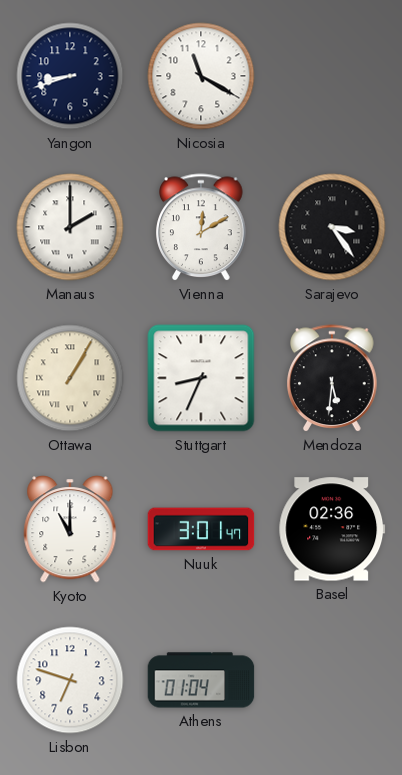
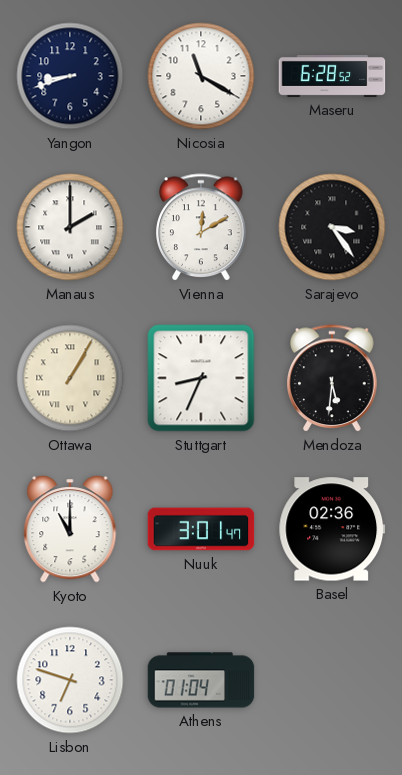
Maseru: none -> 6:28
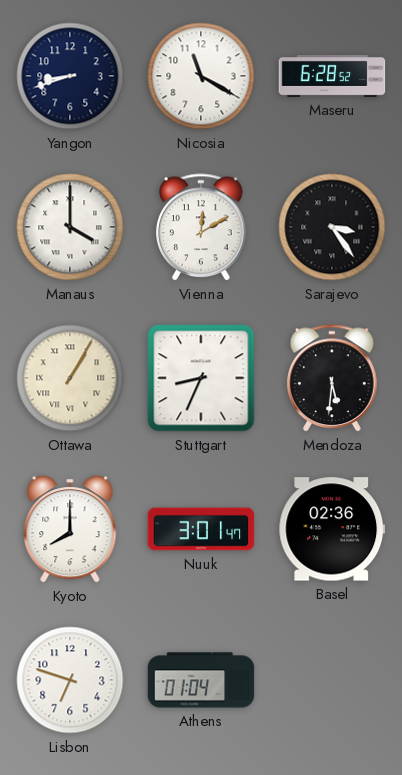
Manaus: 2:00 -> 4:00
Kyoto: 11:00 -> 8:00
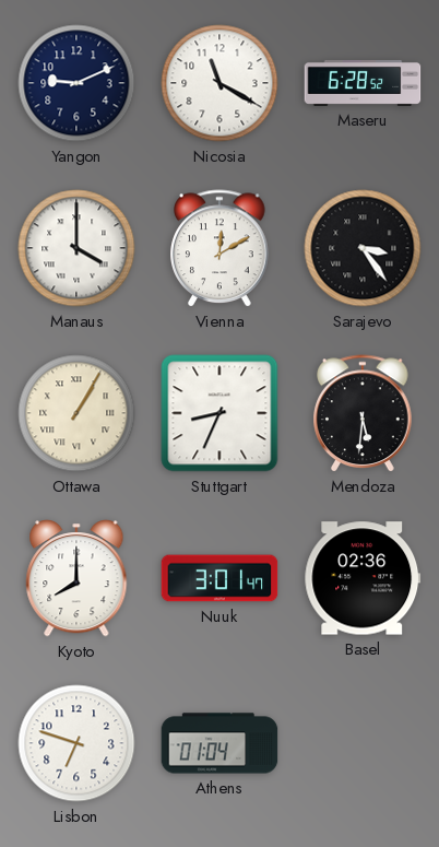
Yangon: 8:42 -> 9:11
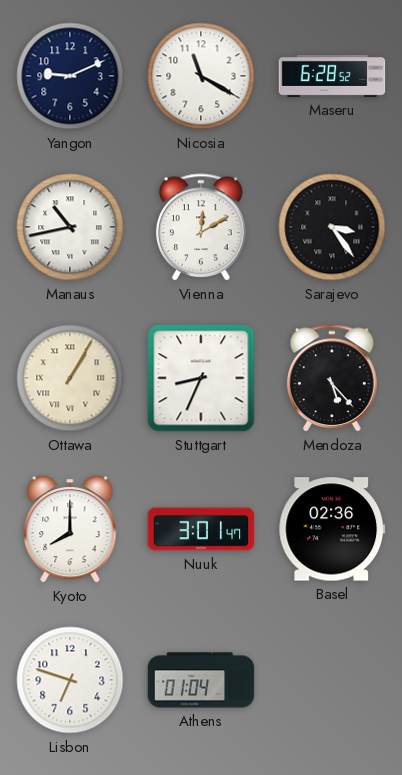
Manaus: 4:00 -> 10:43
Mendoza: 5:31 -> 5:23
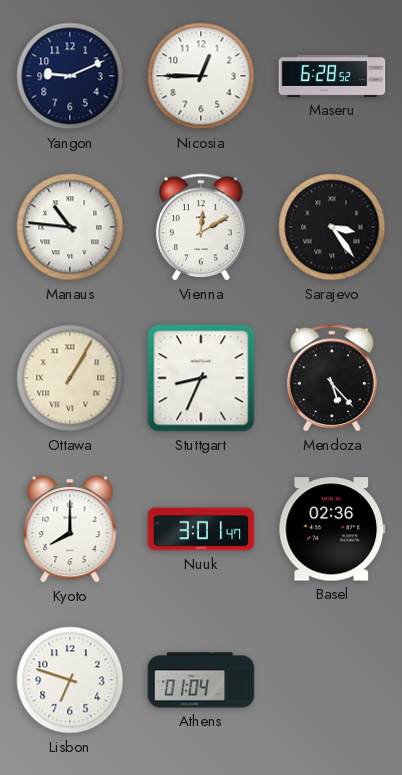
Nicosia: 11:20 -> 12:45
Manaus: 10:43 -> 10:46
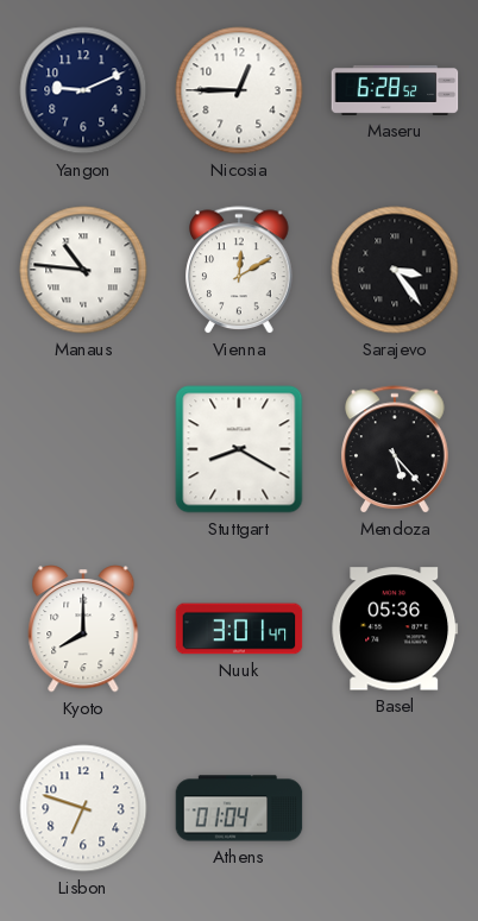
Ottawa: 1:05 -> none
Stuttgart: 8:34 -> 8:20
Basel: 02:36 -> 05:36
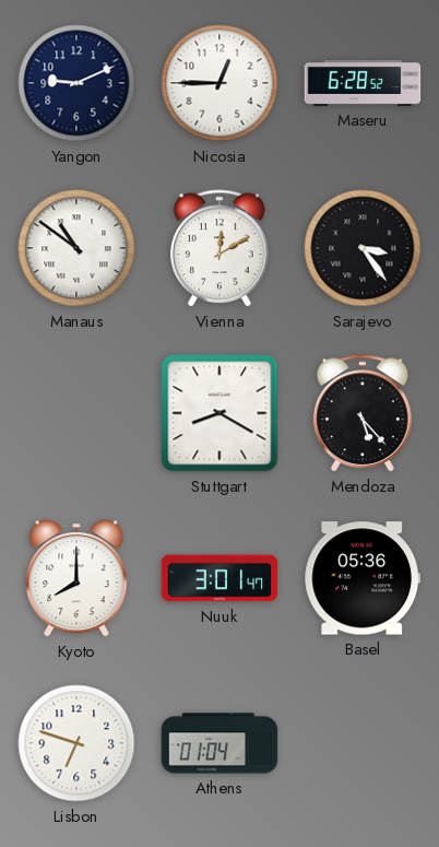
Manaus: 10:46 -> 10:51
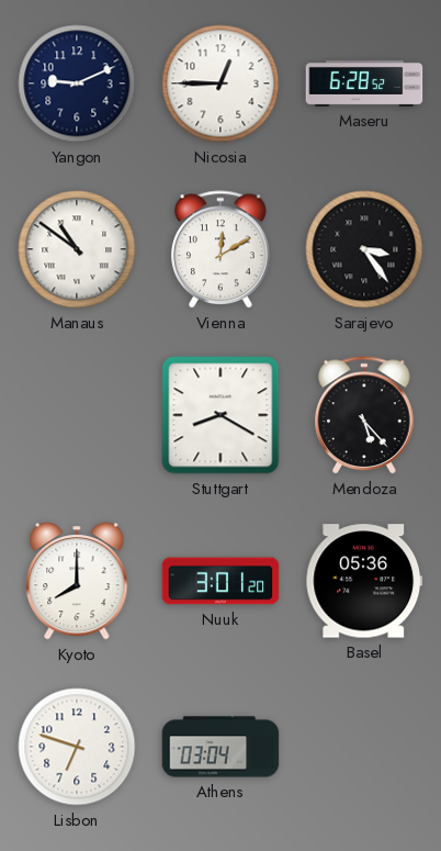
Nuuk: 3:01:47 -> 3:01:20
Athens: 01:04 -> 03:04
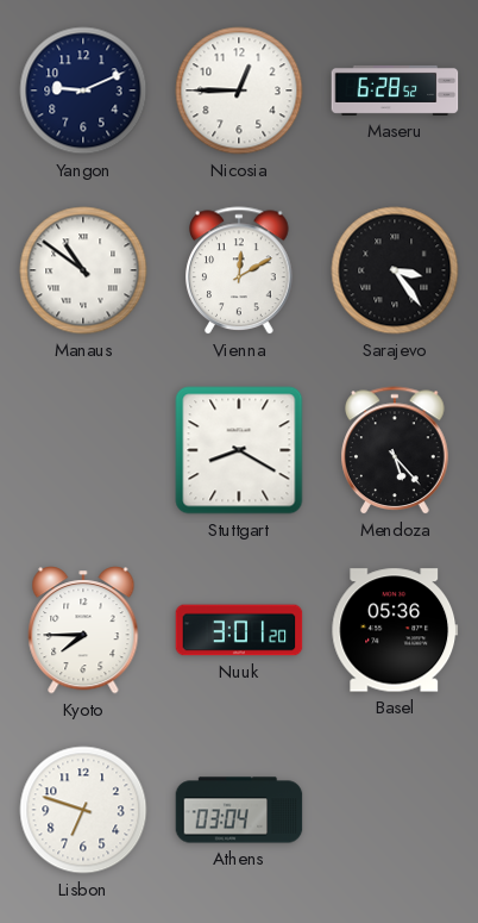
Kyoto: 8:00 -> 7:45
